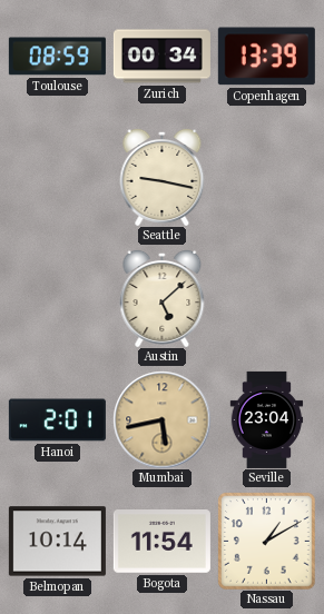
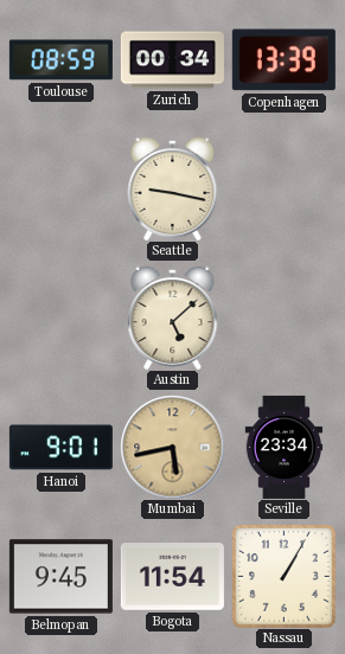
Hanoi: 2:01 -> 9:01
Seville: 23:04 -> 23:34
Belmopan: 10:14 -> 9:45
Nassau: 1:10 -> 1:05
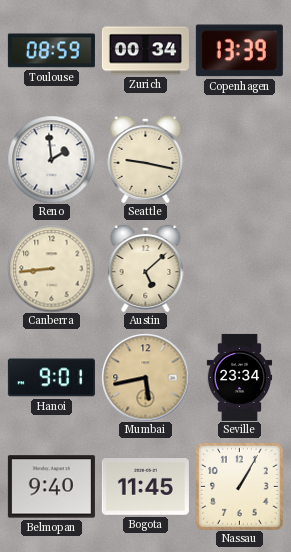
Reno: none -> 1:59
Canberra: none -> 8:44
Belmopan: 9:45 -> 9:40
Bogota: 11:54 -> 11:45
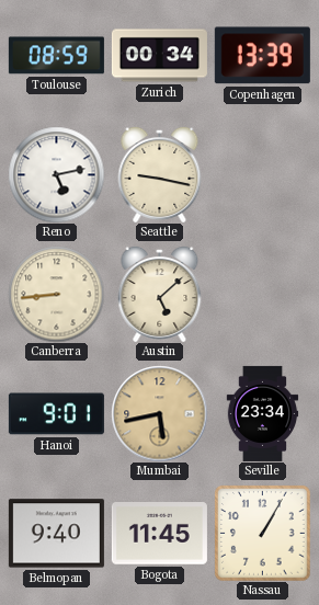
Reno: 1:59 -> 5:13
